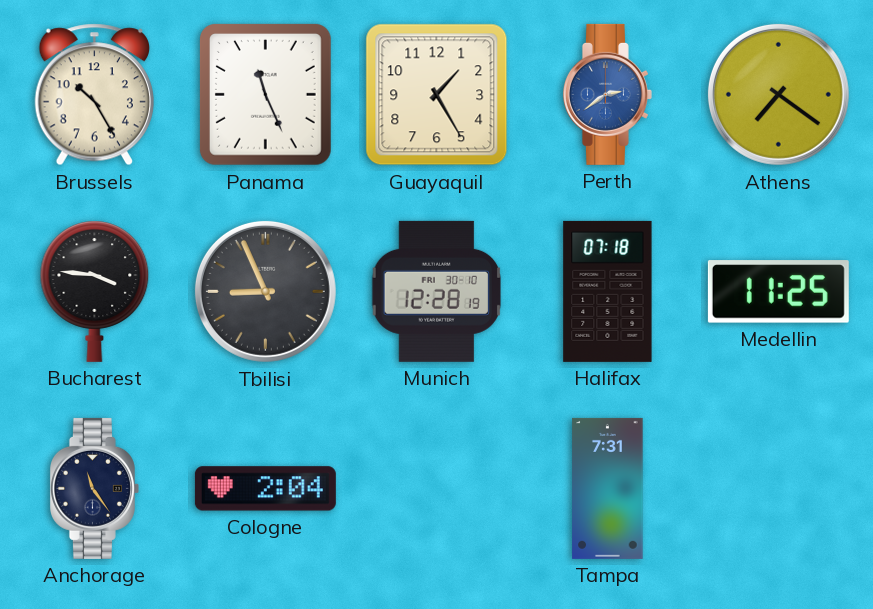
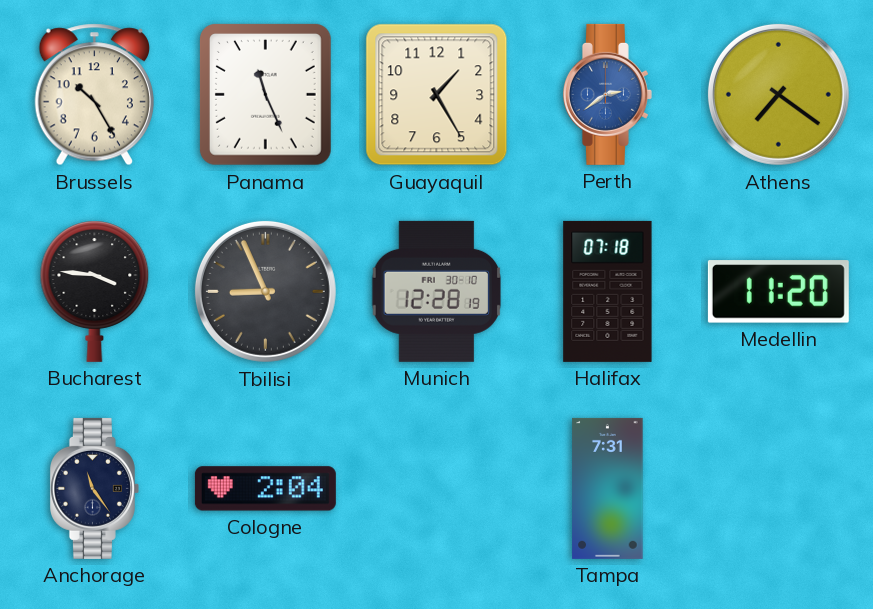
Medellin: 11:25 -> 11:20
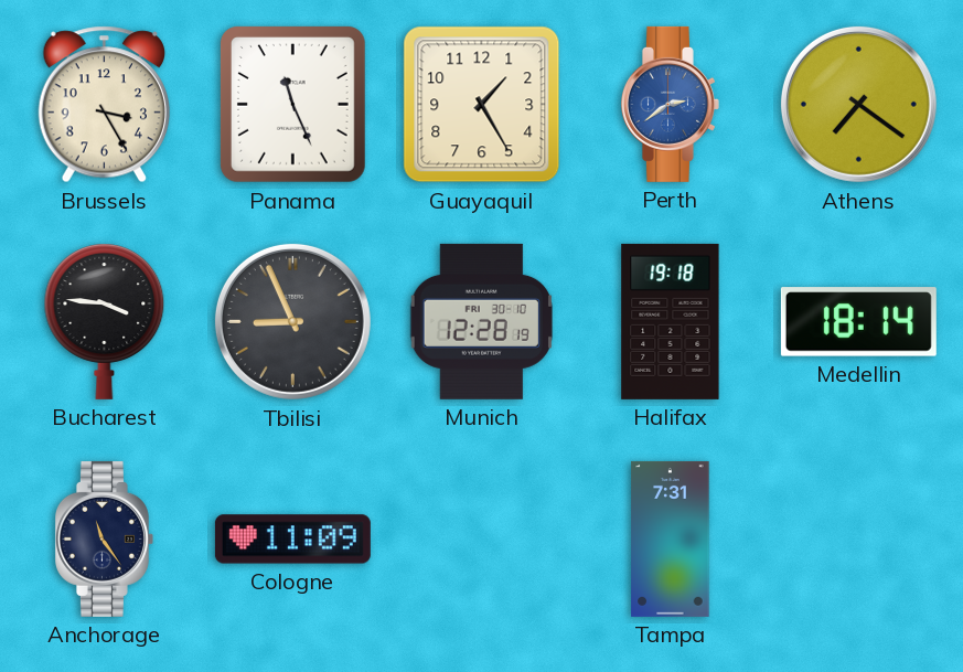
Brussels: 10:25 -> 3:25
Halifax: 07:18 -> 19:18
Medellin: 11:20 -> 18:14
Cologne: 2:04 -> 11:09
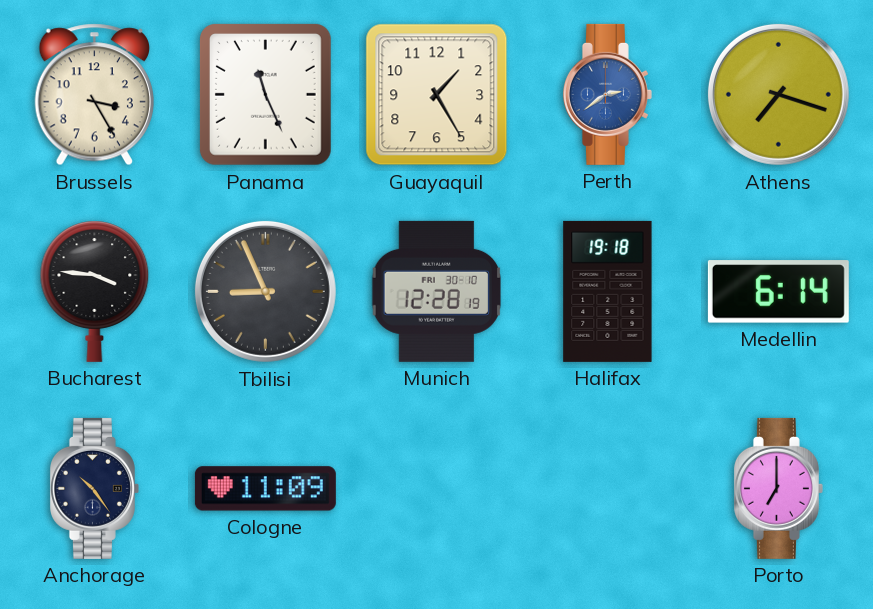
Athens: 7:21 -> 7:18
Medellin: 18:14 -> 6:14
Anchorage: 11:24 -> 10:24
Tampa: 7:31 -> none
Porto: none -> 7:00
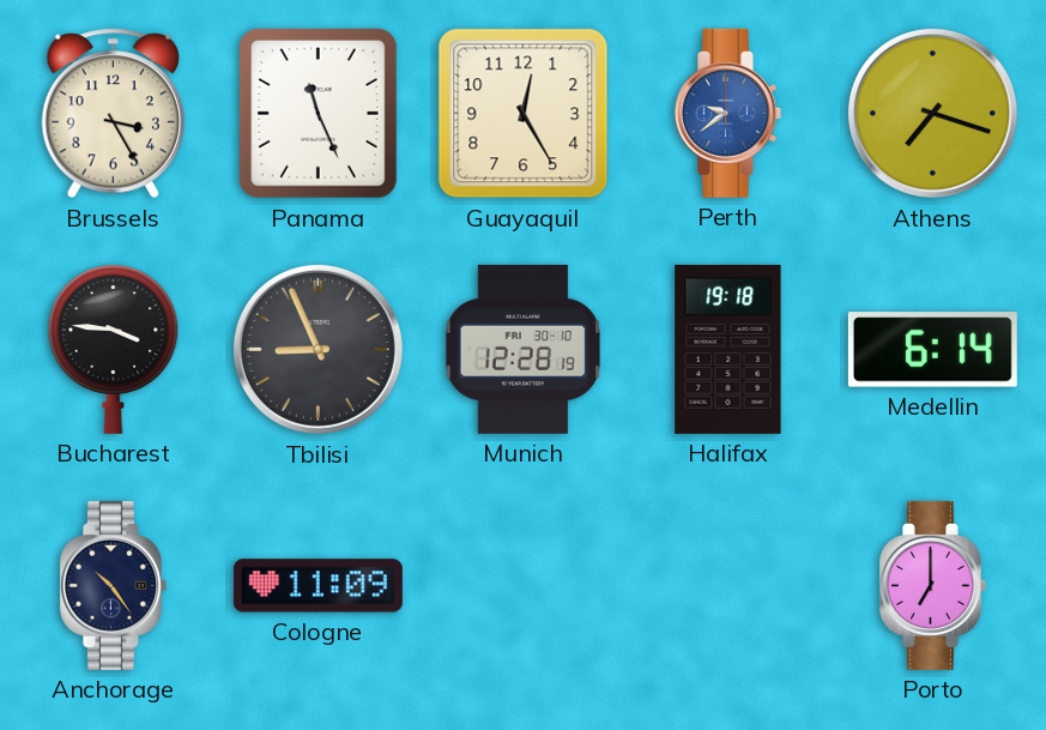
Guayaquil: 1:25 -> 12:25
Perth: 2:39 -> 9:39
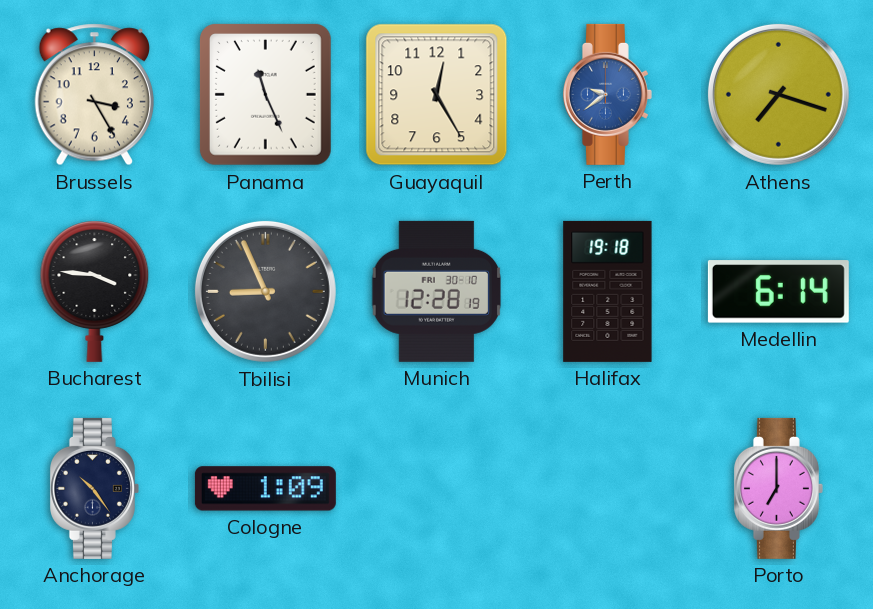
Cologne: 11:09 -> 1:09
